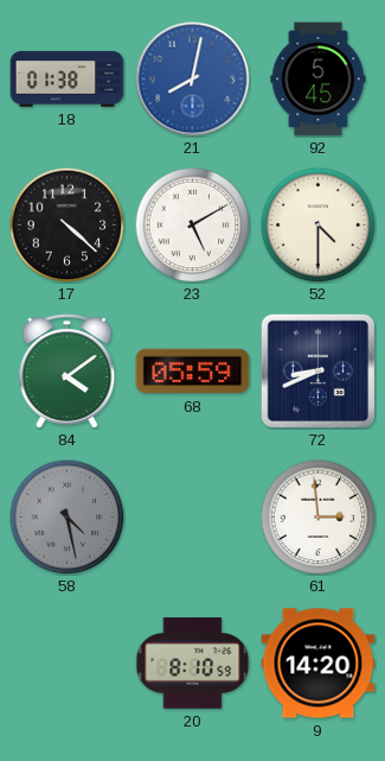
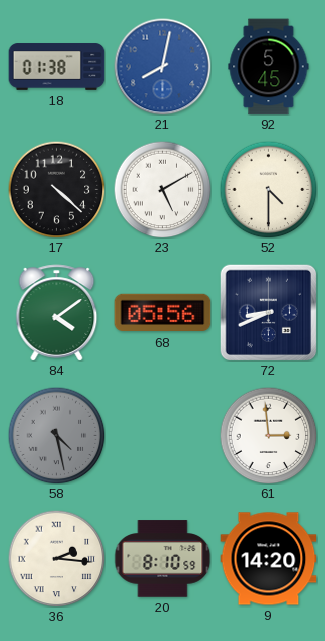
68: 05:59 -> 05:56
36: none -> 2:16
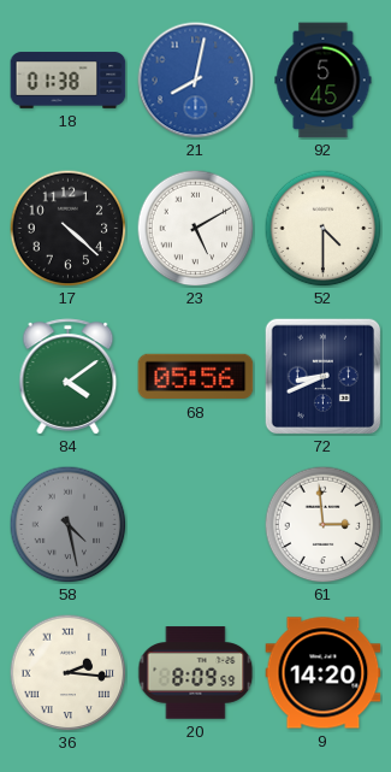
20: 8:10 -> 8:09
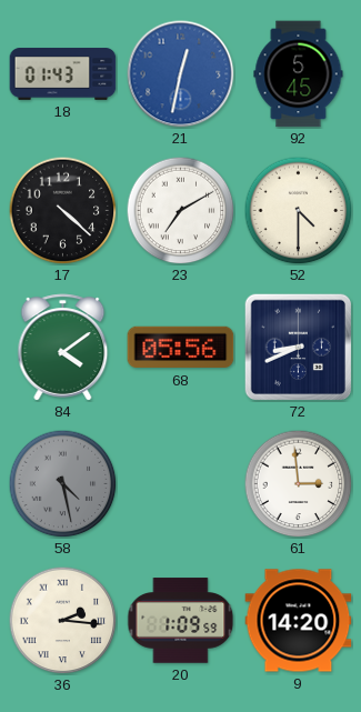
18: 01:38 -> 01:43
21: 8:02 -> 12:32
23: 5:10 -> 7:10
20: 8:09 -> 1:09
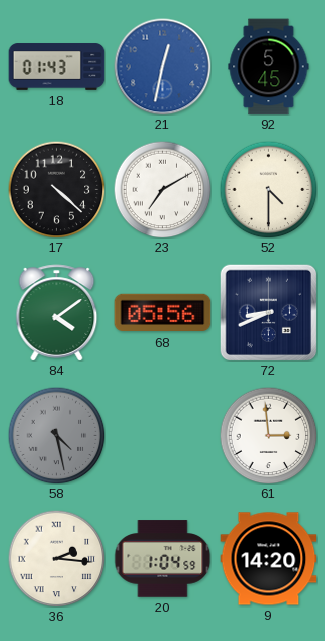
20: 1:09 -> 1:04
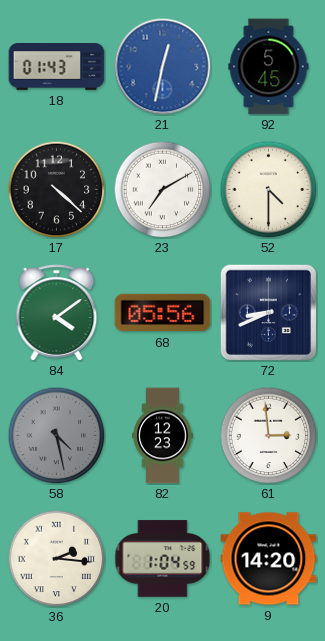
82: none -> 12:23
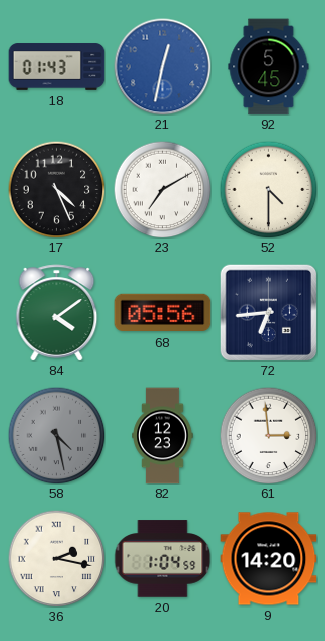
17: 4:22 -> 4:26
72: 8:41 -> 6:44
36: 2:16 -> 2:17
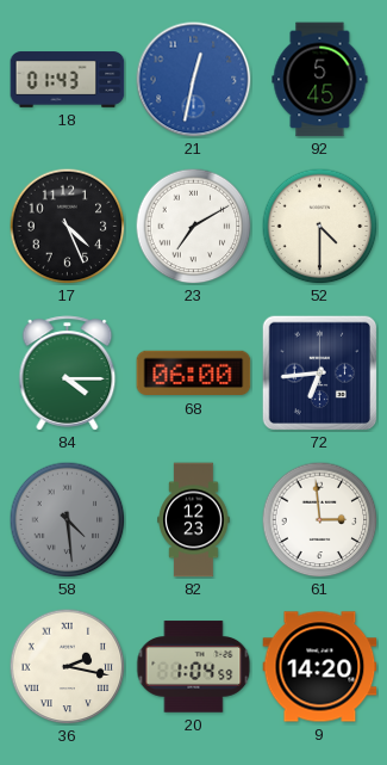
84: 4:09 -> 4:15
68: 05:56 -> 06:00
58: 4:28 -> 4:29
